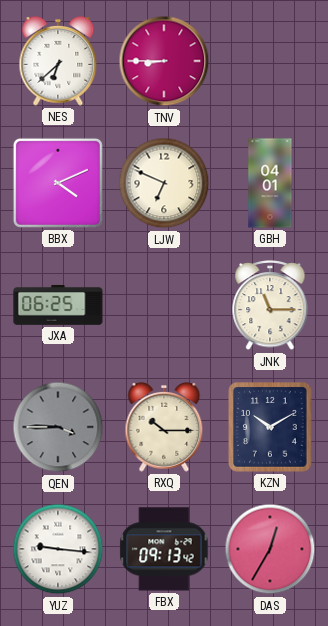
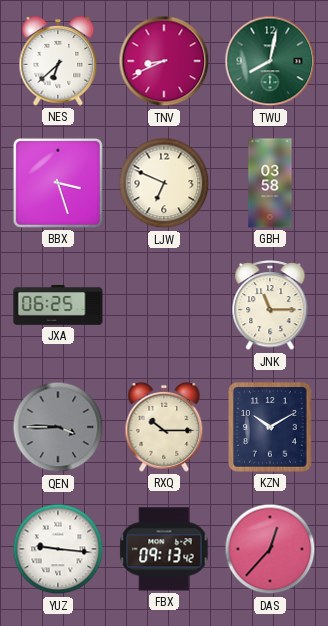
TNV: 8:45 -> 8:41
TWU: none -> 8:02
BBX: 4:11 -> 3:27
GBH: 04:01 -> 03:58
DAS: 12:35 -> 12:37
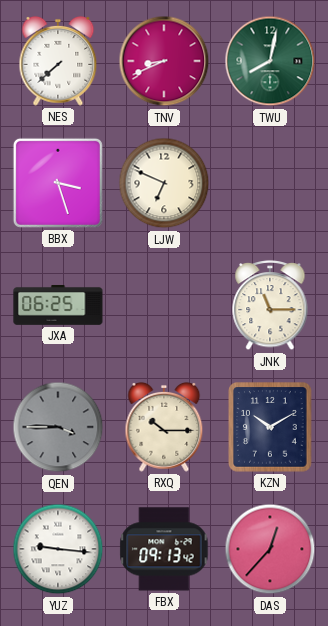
NES: 6:38 -> 7:38
GBH: 03:58 -> none
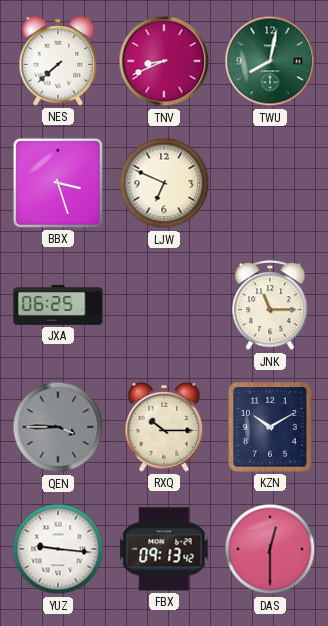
DAS: 12:37 -> 12:30
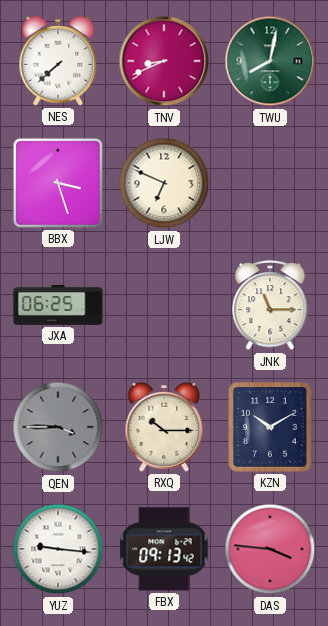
DAS: 12:30 -> 3:46
